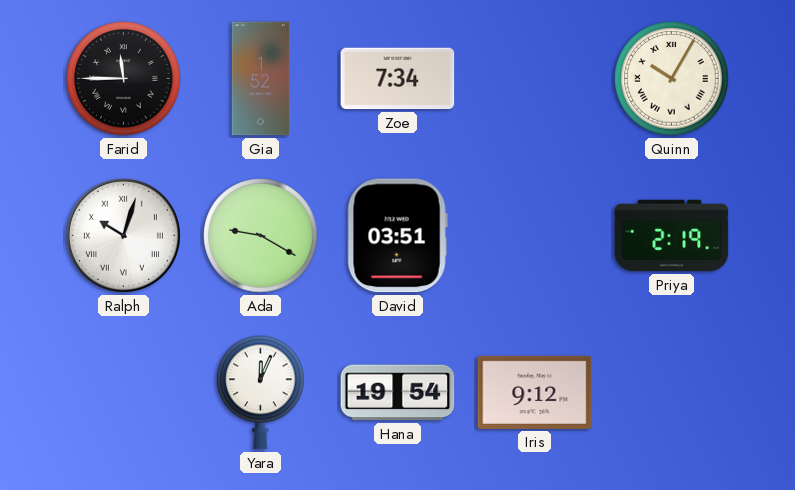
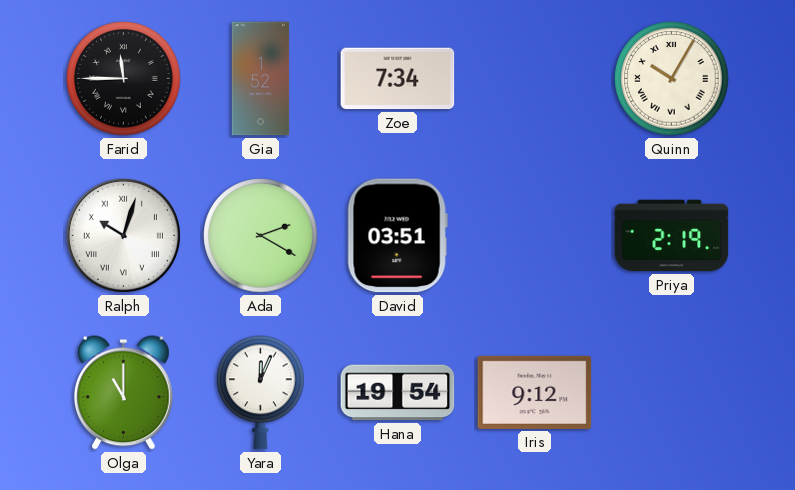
Ada: 9:20 -> 2:20
Olga: none -> 11:00
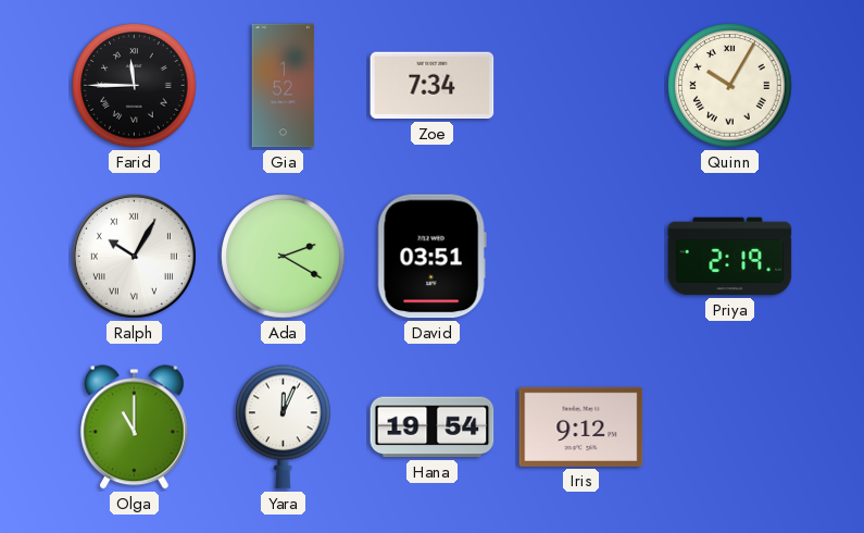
Ralph: 10:03 -> 10:05
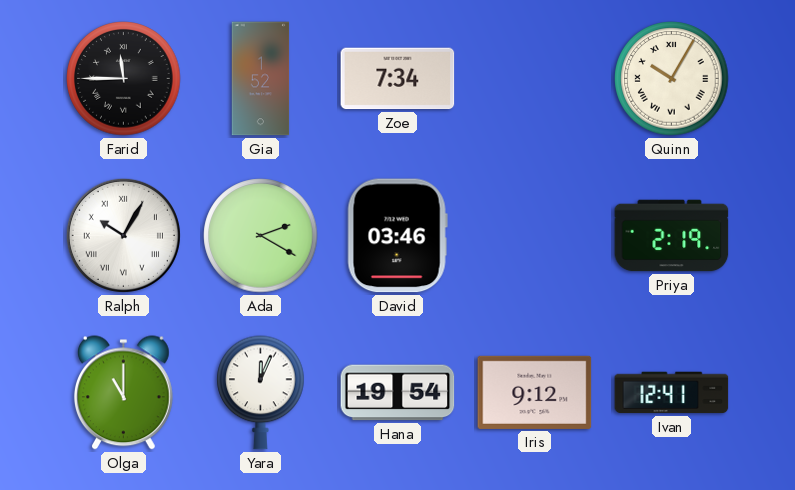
David: 03:51 -> 03:46
Ivan: none -> 12:41
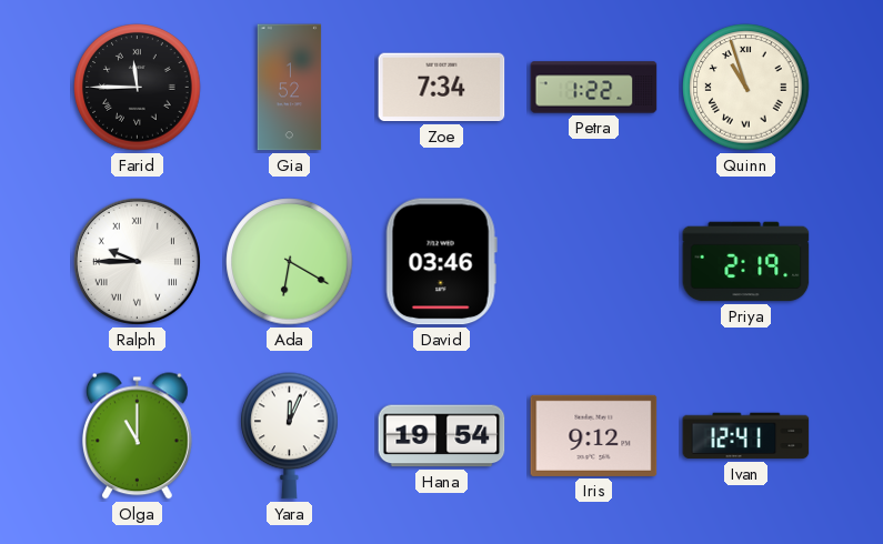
Petra: none -> 1:22
Quinn: 10:05 -> 10:57
Ralph: 10:05 -> 9:45
Ada: 2:20 -> 6:20
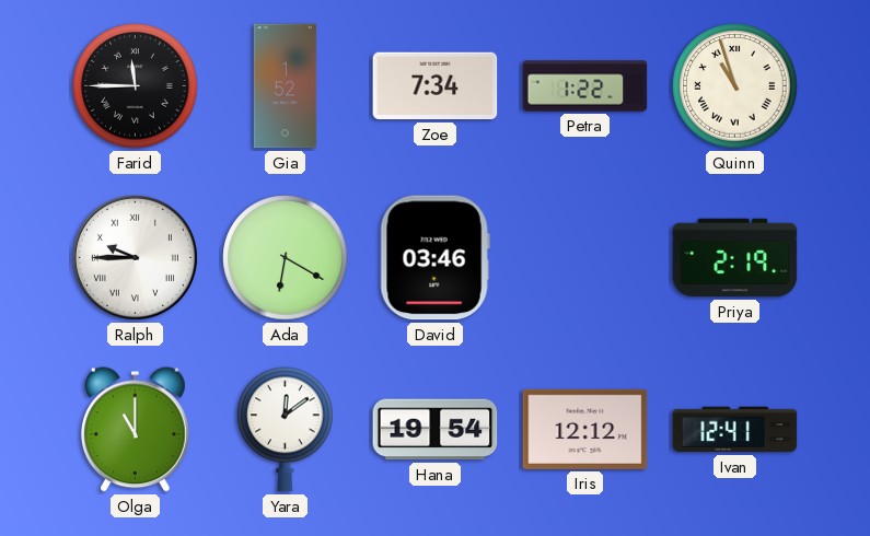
Yara: 12:04 -> 12:09
Iris: 9:12 -> 12:12
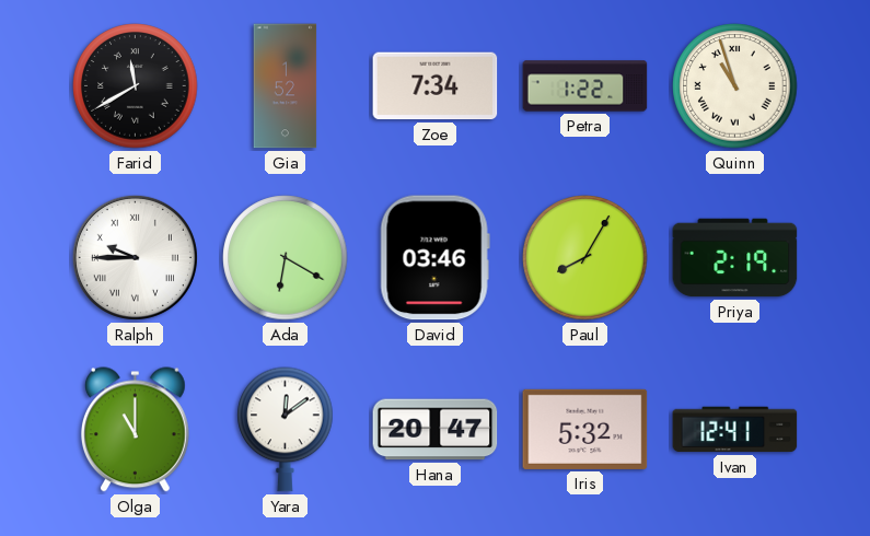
Farid: 11:45 -> 11:40
Paul: none -> 8:05
Hana: 19:54 -> 20:47
Iris: 12:12 -> 5:32
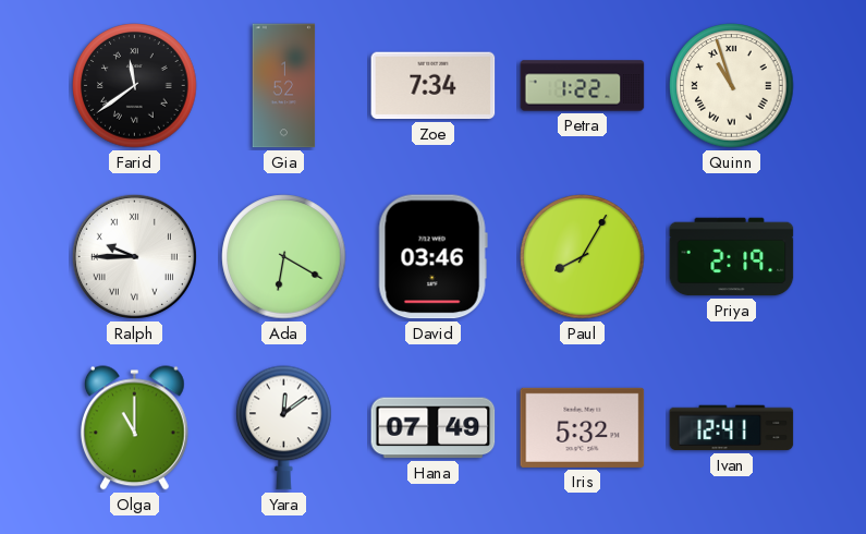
Farid: 11:40 -> 11:39
Hana: 20:47 -> 07:49
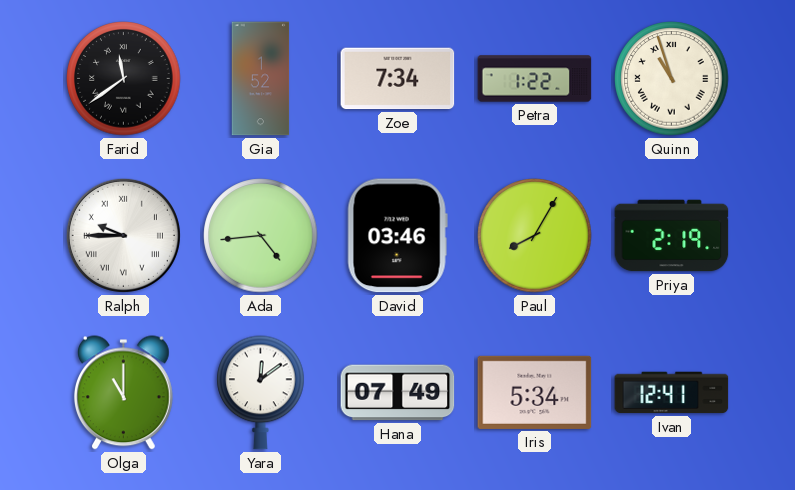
Ada: 6:20 -> 4:44
Iris: 5:32 -> 5:34
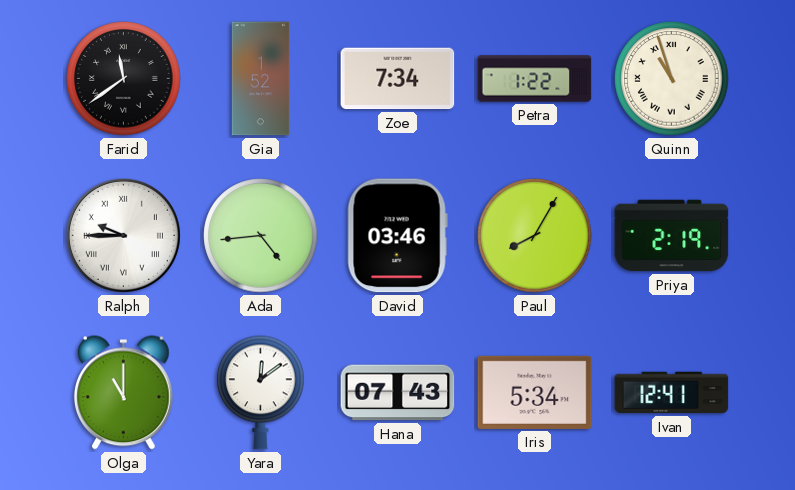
Hana: 07:49 -> 07:43
